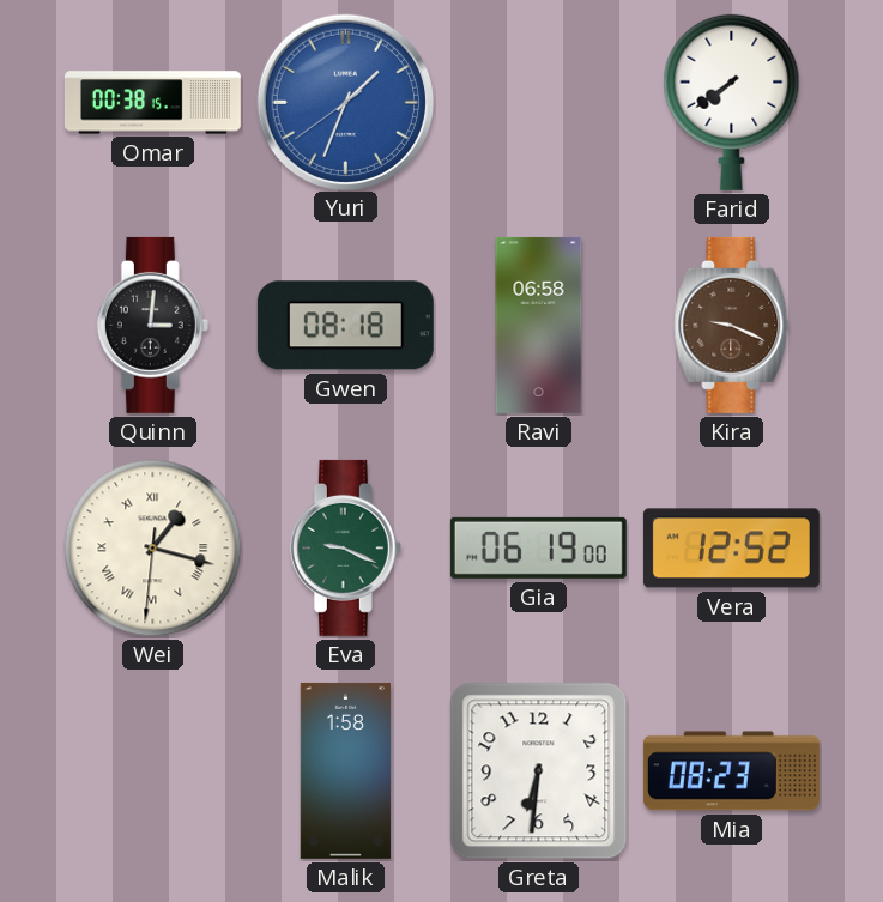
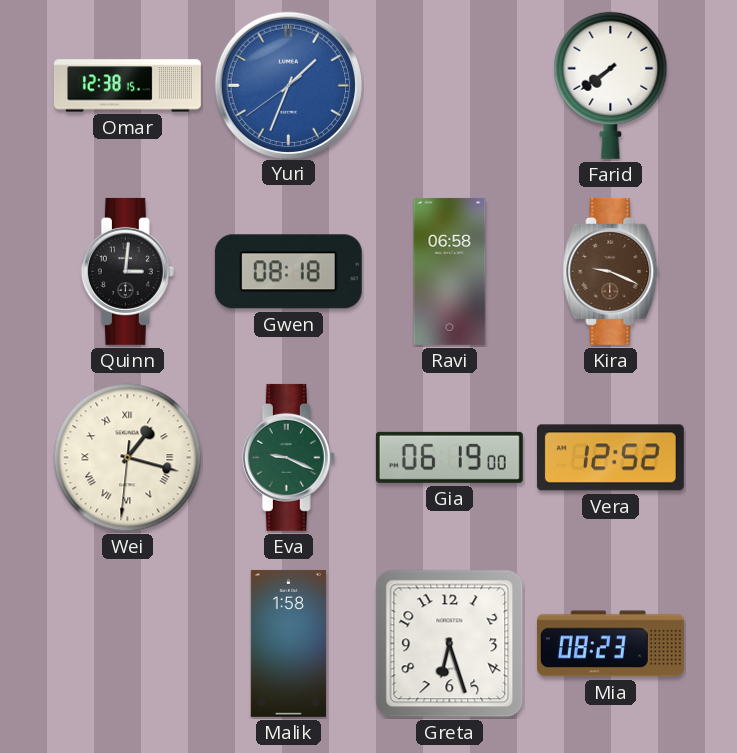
Omar: 00:38 -> 12:38
Greta: 6:31 -> 6:27
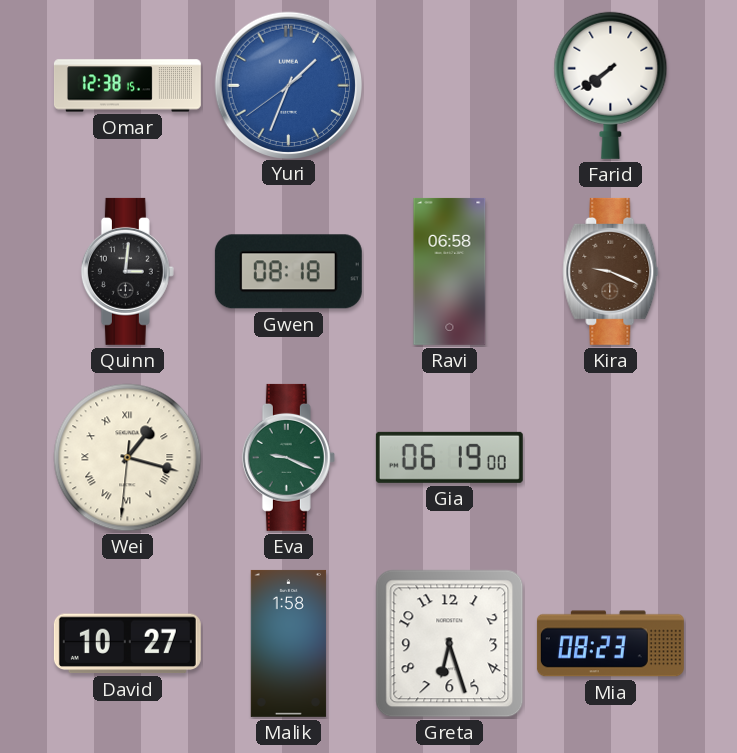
Vera: 12:52 -> none
David: none -> 10:27
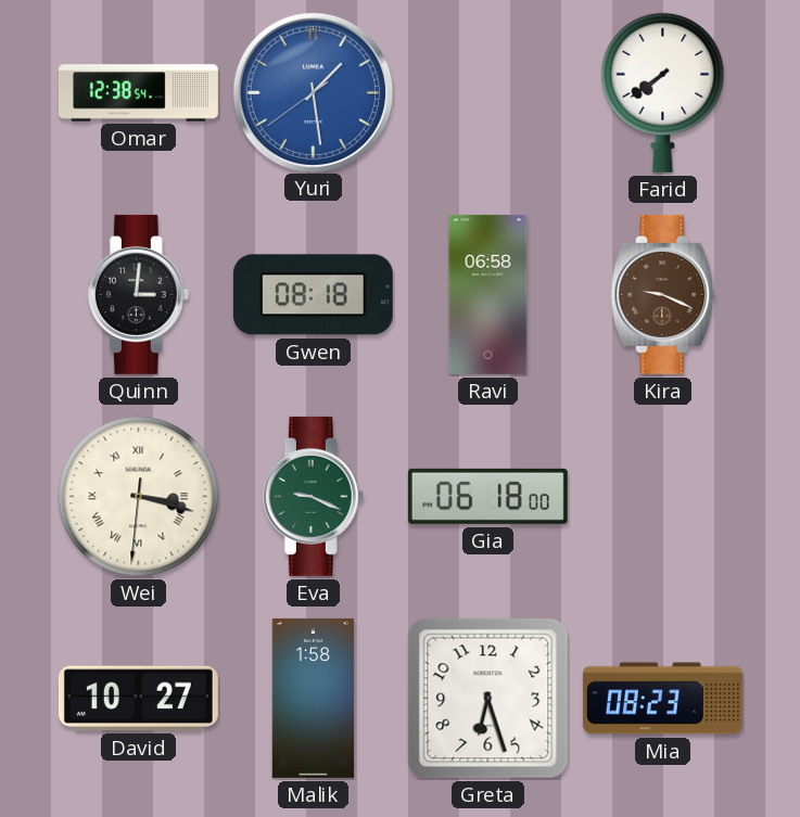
Omar: 12:38:15 -> 12:38:54
Yuri: 1:33 -> 1:28
Wei: 1:17 -> 3:17
Gia: 06:19 -> 06:18
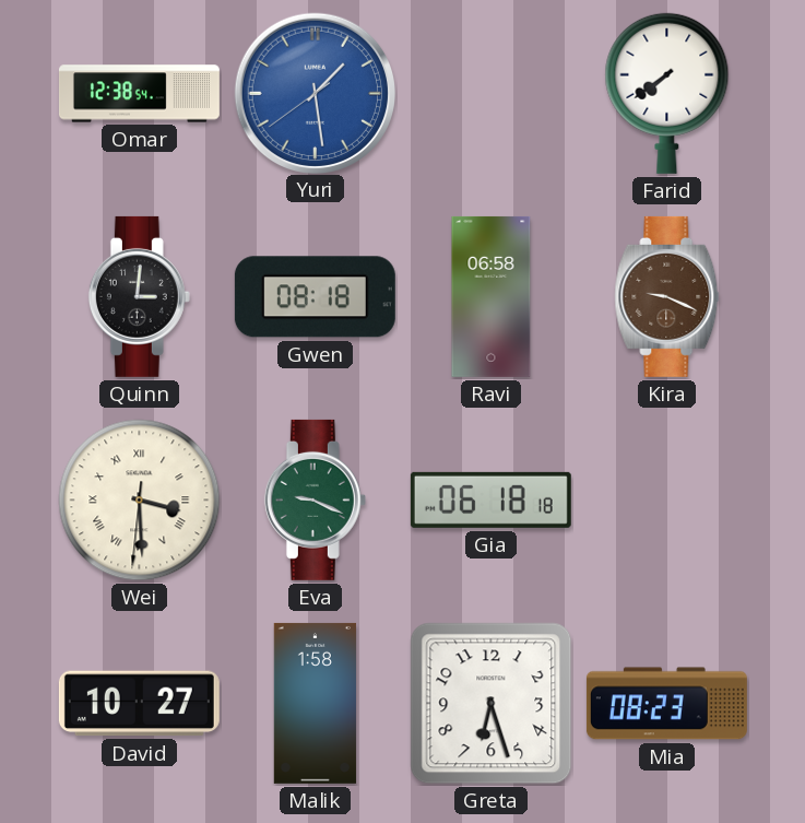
Wei: 3:17 -> 3:29
Gia: 06:18:00 -> 06:18:18
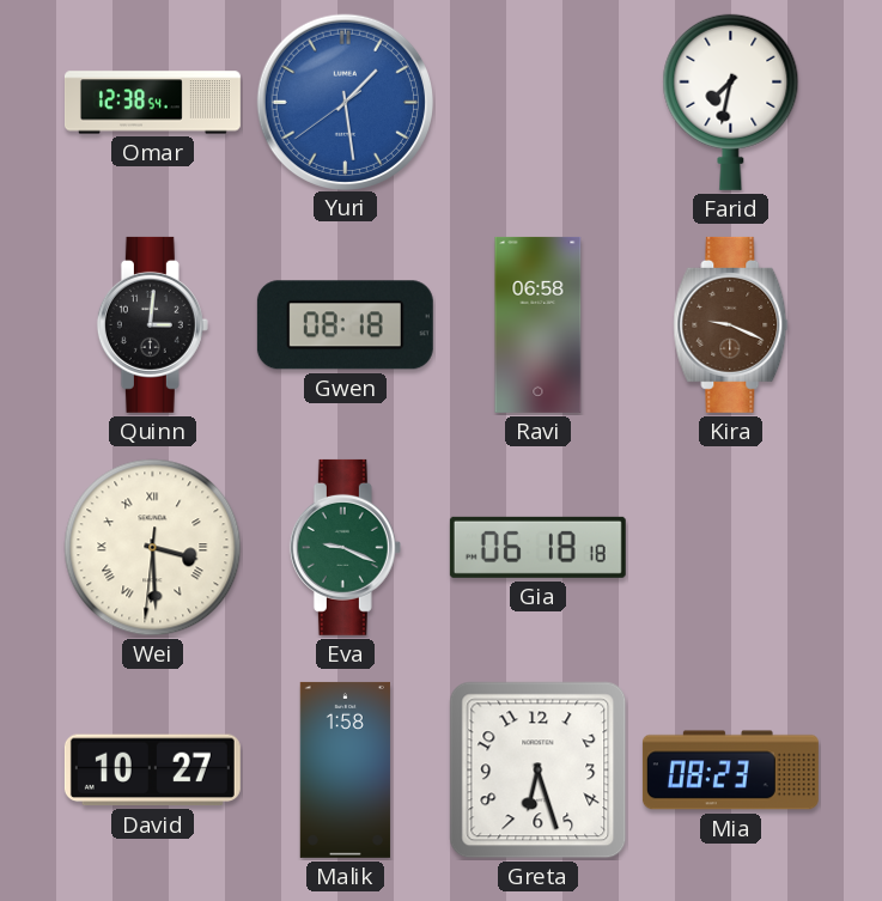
Farid: 7:39 -> 7:32
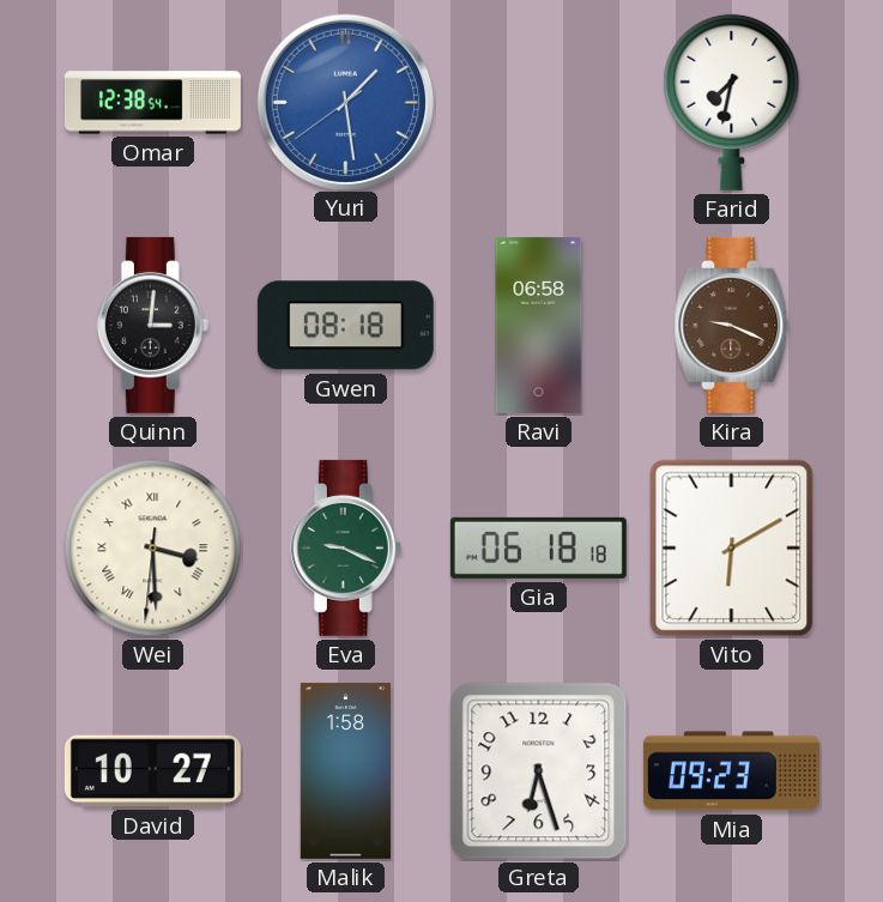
Vito: none -> 6:10
Mia: 08:23 -> 09:23
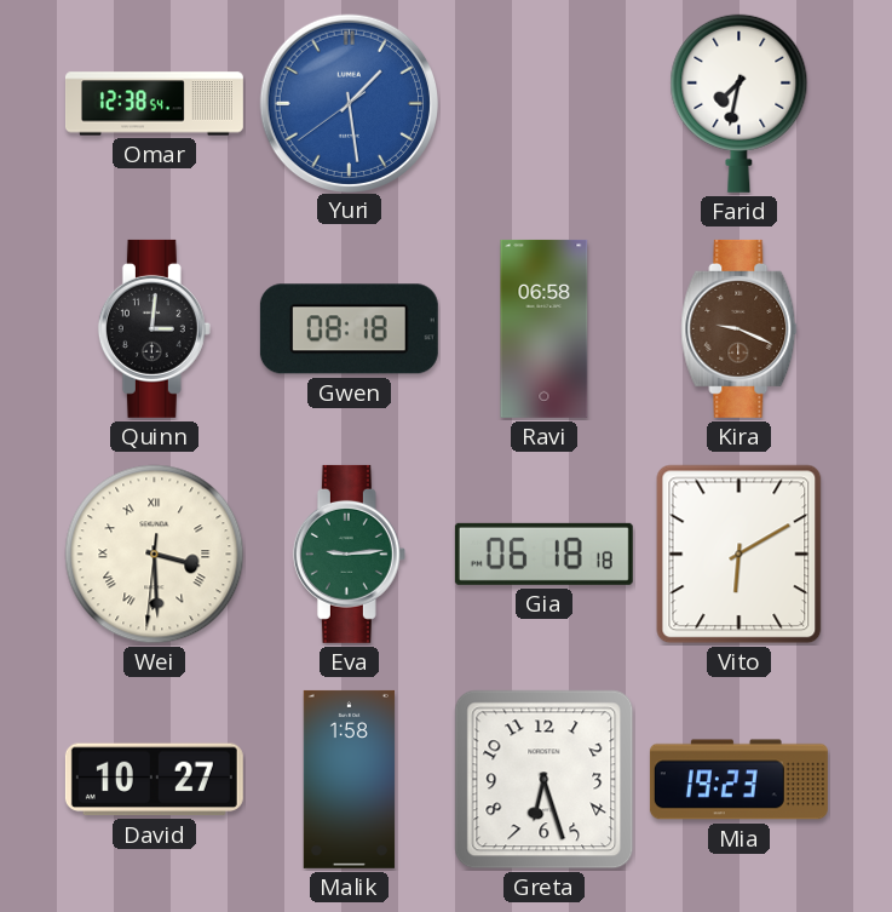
Eva: 9:19 -> 9:14
Mia: 09:23 -> 19:23
